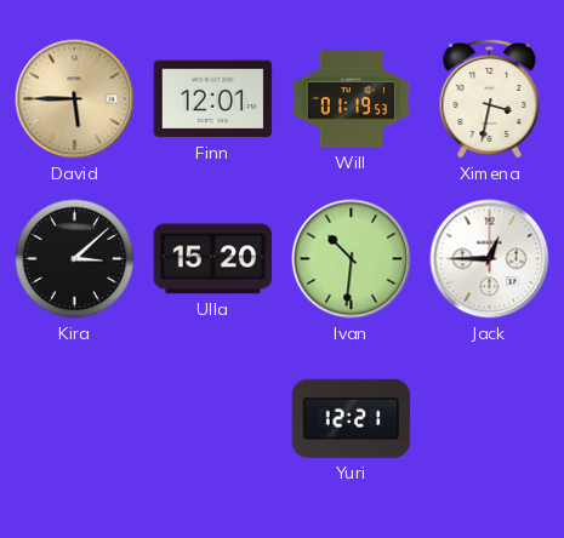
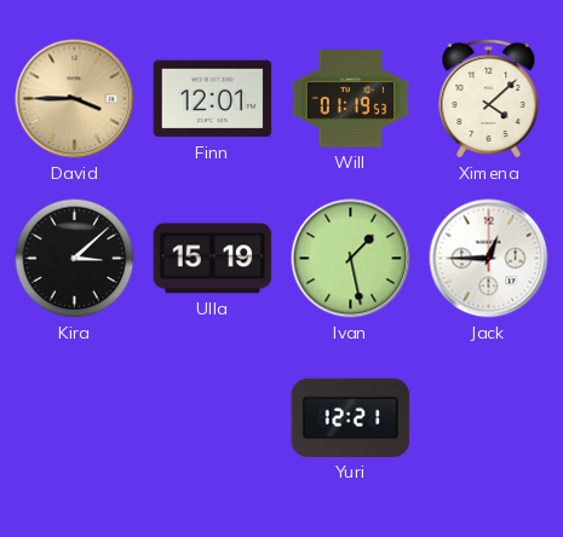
David: 5:45 -> 3:45
Ximena: 3:32 -> 4:08
Ulla: 15:20 -> 15:19
Ivan: 10:31 -> 1:28
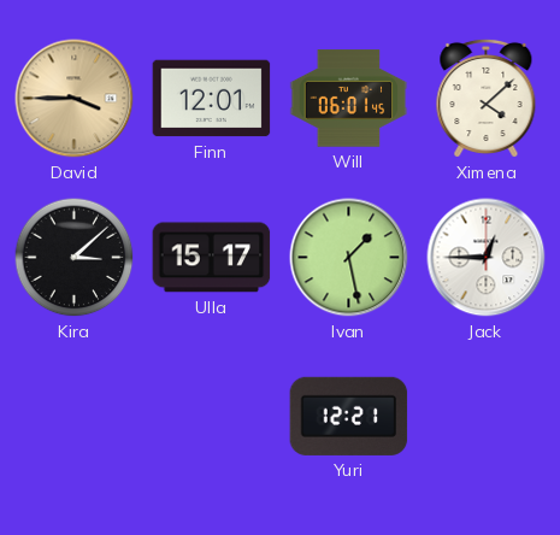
Will: 01:19 -> 06:01
Ulla: 15:19 -> 15:17
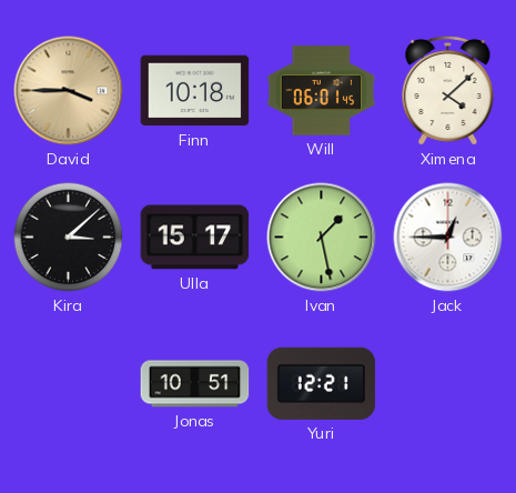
Finn: 12:01 -> 10:18
Jonas: none -> 10:51
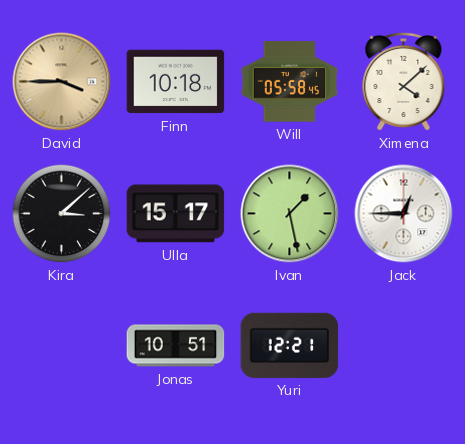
Will: 06:01 -> 05:58
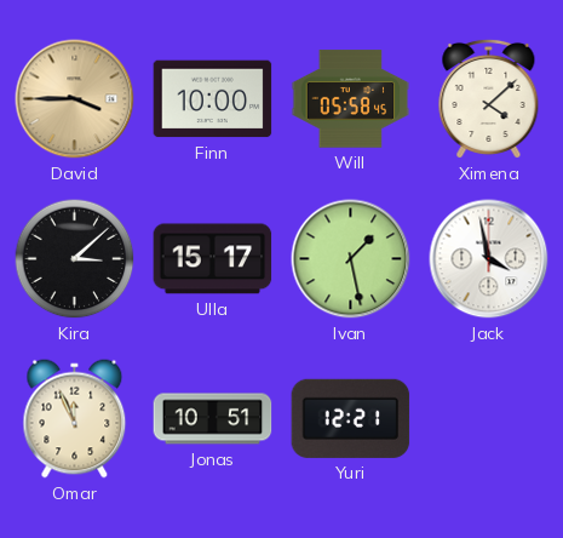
Finn: 10:18 -> 10:00
Jack: 12:45 -> 3:58
Omar: none -> 11:56
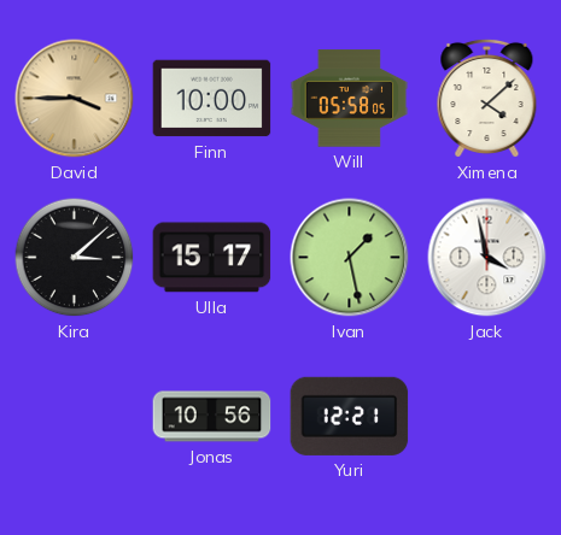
Will: 05:58:45 -> 05:58:05
Omar: 11:56 -> none
Jonas: 10:51 -> 10:56
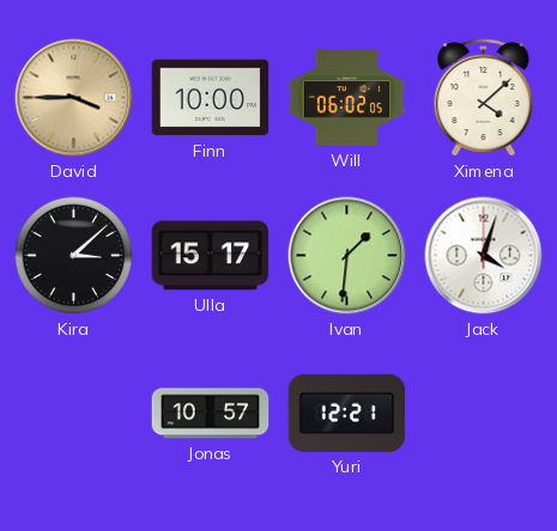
Will: 05:58 -> 06:02
Ivan: 1:28 -> 1:31
Jack: 3:58 -> 4:03
Jonas: 10:56 -> 10:57
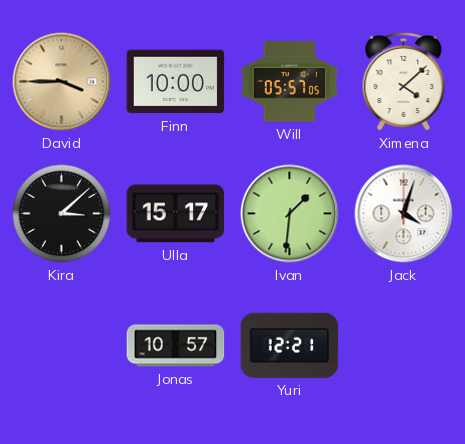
Will: 06:02 -> 05:57
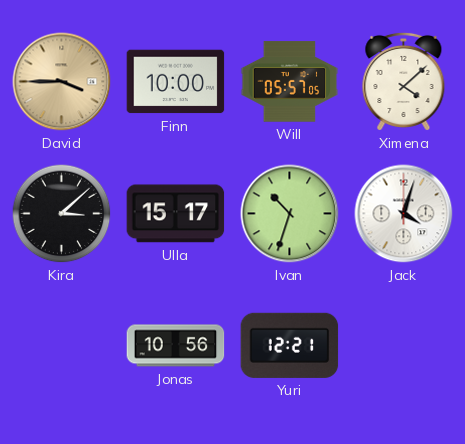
Ivan: 1:31 -> 10:33
Jonas: 10:57 -> 10:56
